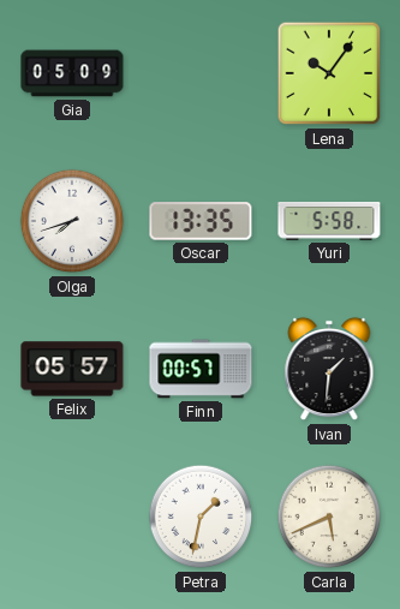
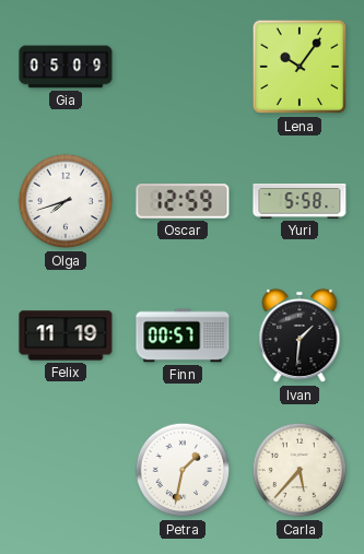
Oscar: 13:35 -> 12:59
Felix: 05:57 -> 11:19
Carla: 5:41 -> 5:37
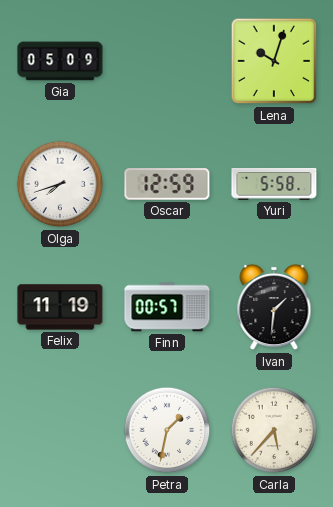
Lena: 10:06 -> 10:03
